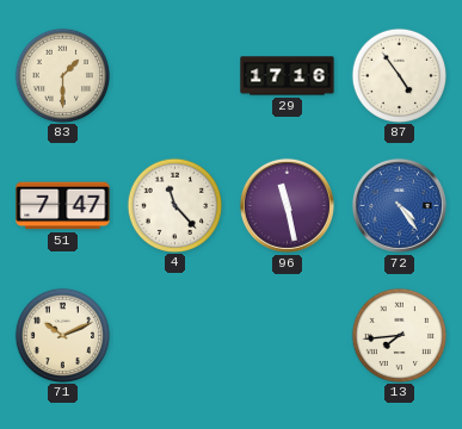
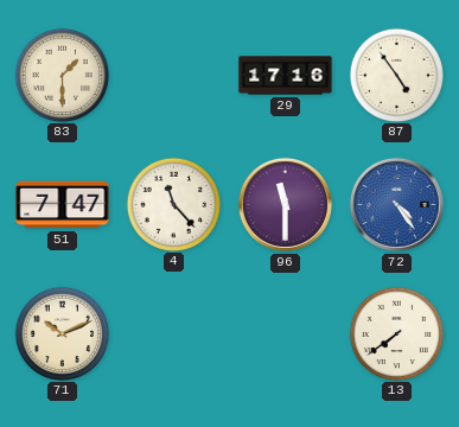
96: 11:28 -> 11:30
13: 7:44 -> 7:39
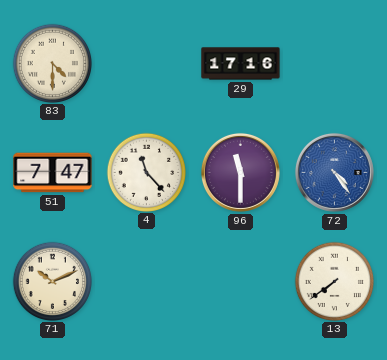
83: 1:30 -> 4:30
87: 4:54 -> none
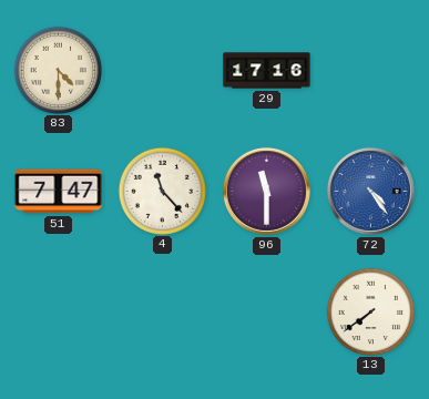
71: 10:11 -> none
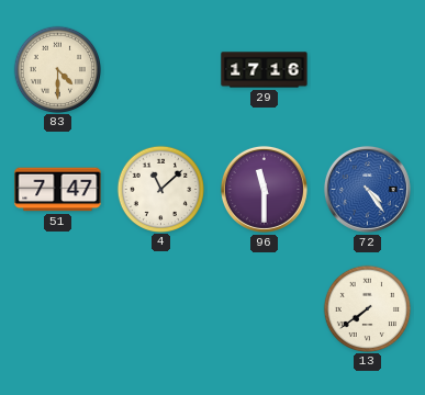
4: 11:23 -> 11:08
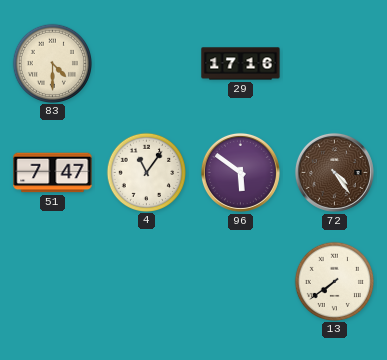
4: 11:08 -> 11:06
96: 11:30 -> 5:51
72 dial: blue -> brown
